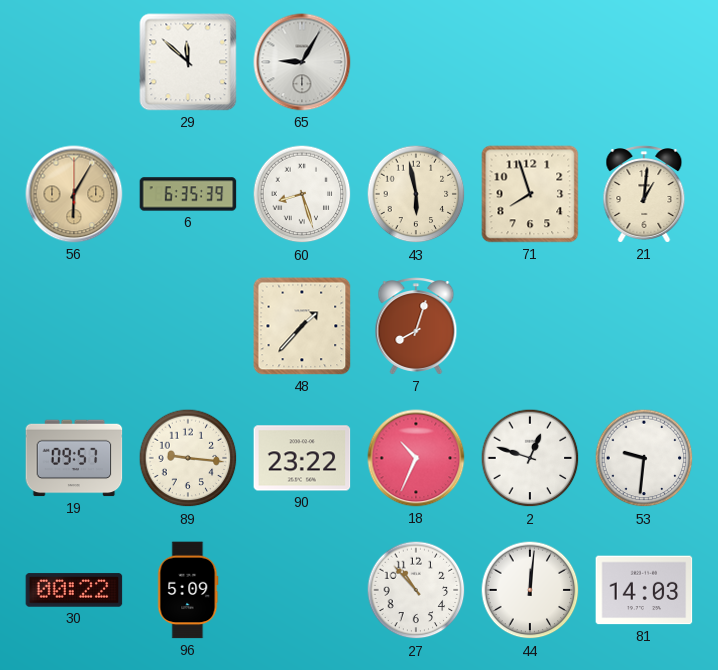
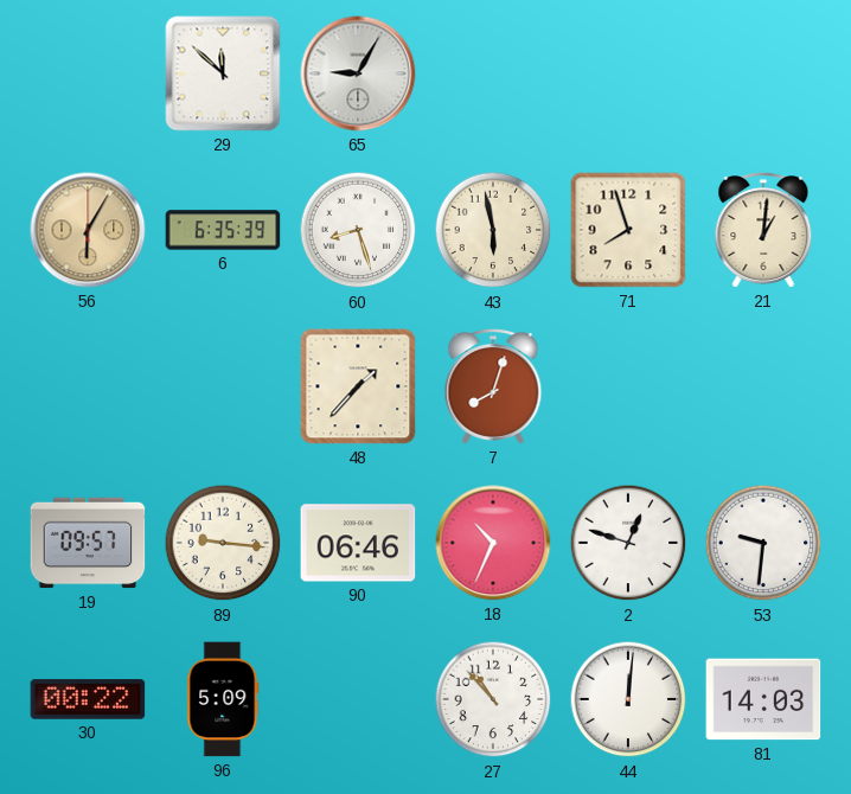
90: 23:22 -> 06:46
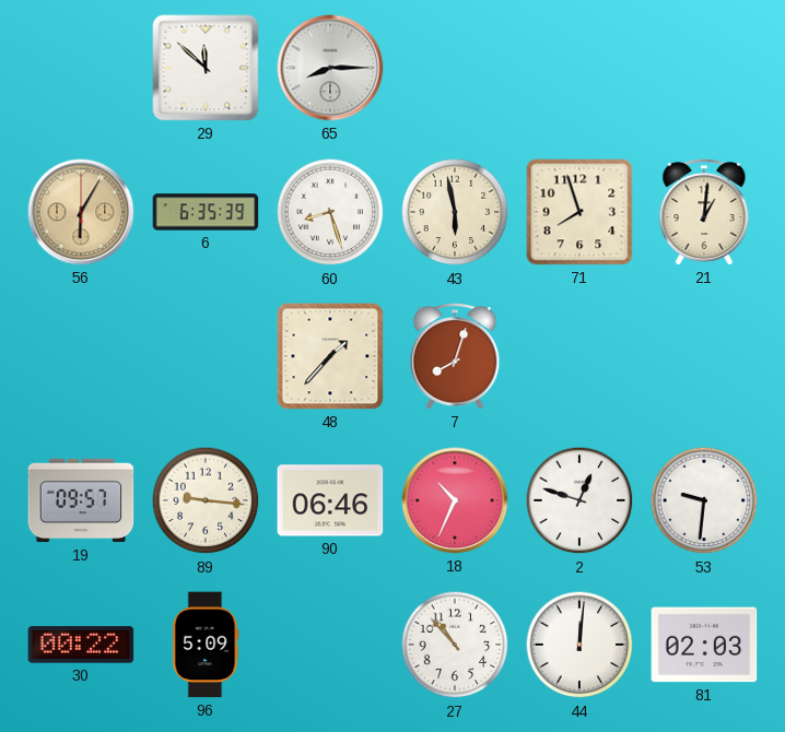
65: 9:05 -> 8:15
81: 14:03 -> 02:03
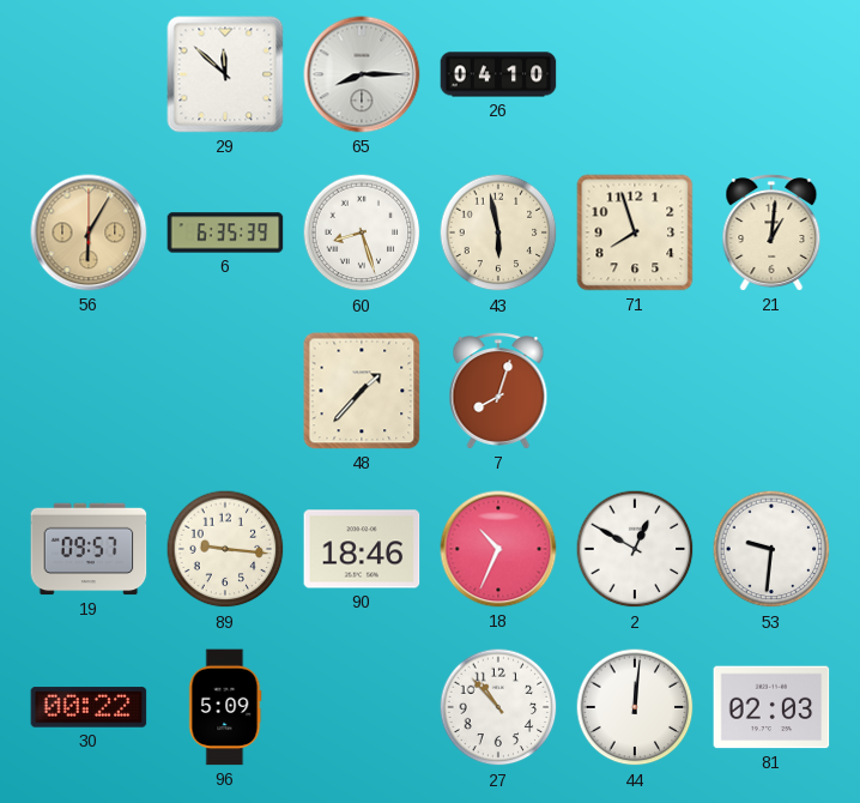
26: none -> 04:10
90: 06:46 -> 18:46
2: 12:48 -> 12:50
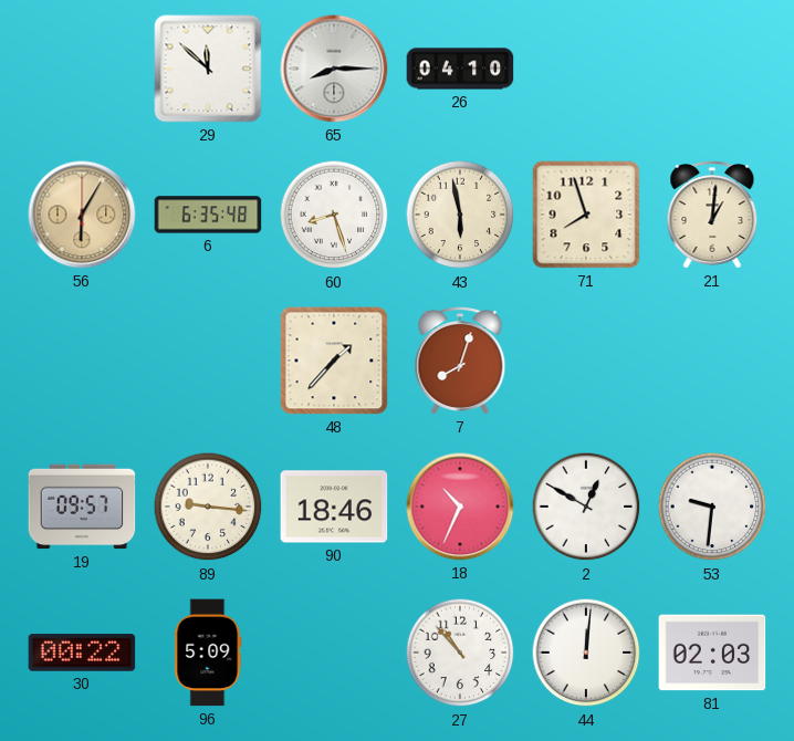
6: 6:35:39 -> 6:35:48
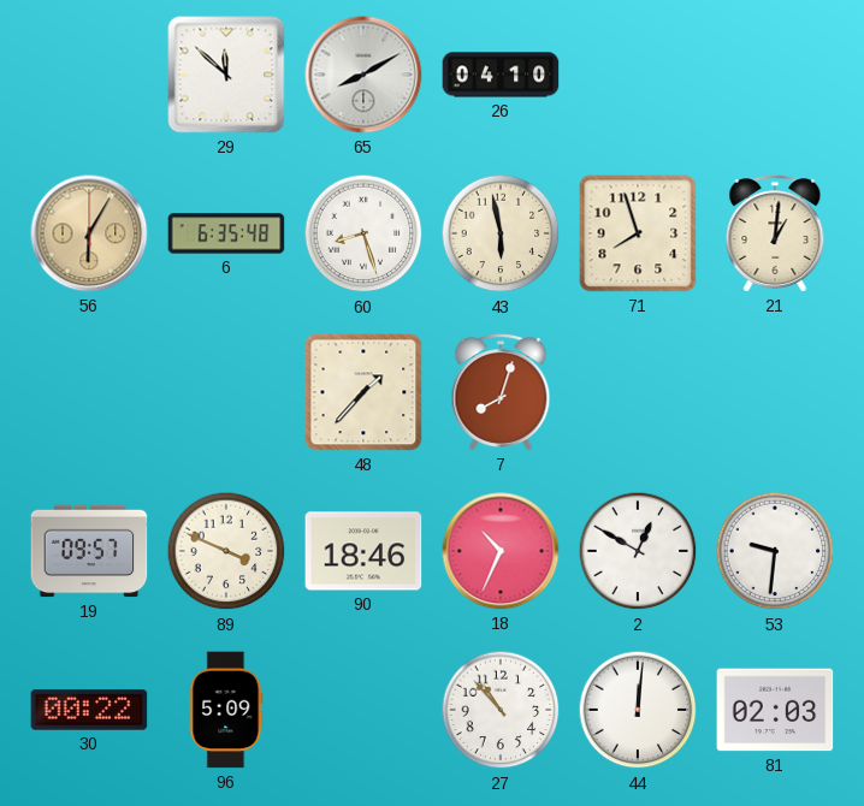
65: 8:15 -> 8:10
89: 9:16 -> 3:49
